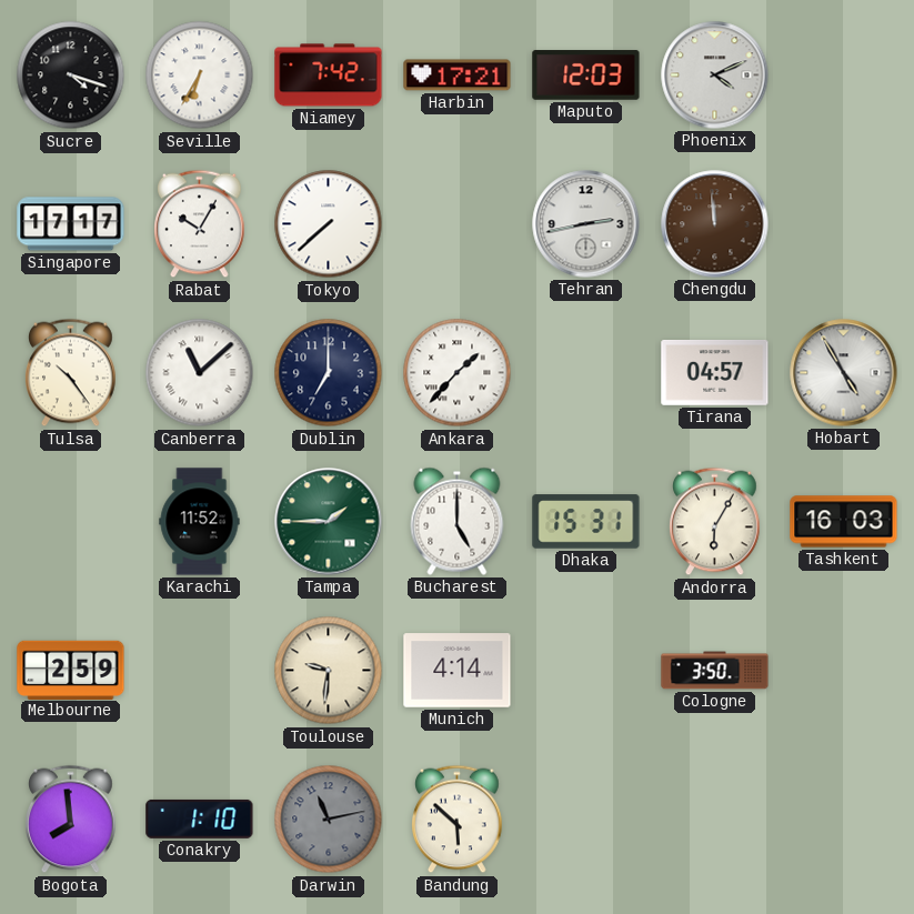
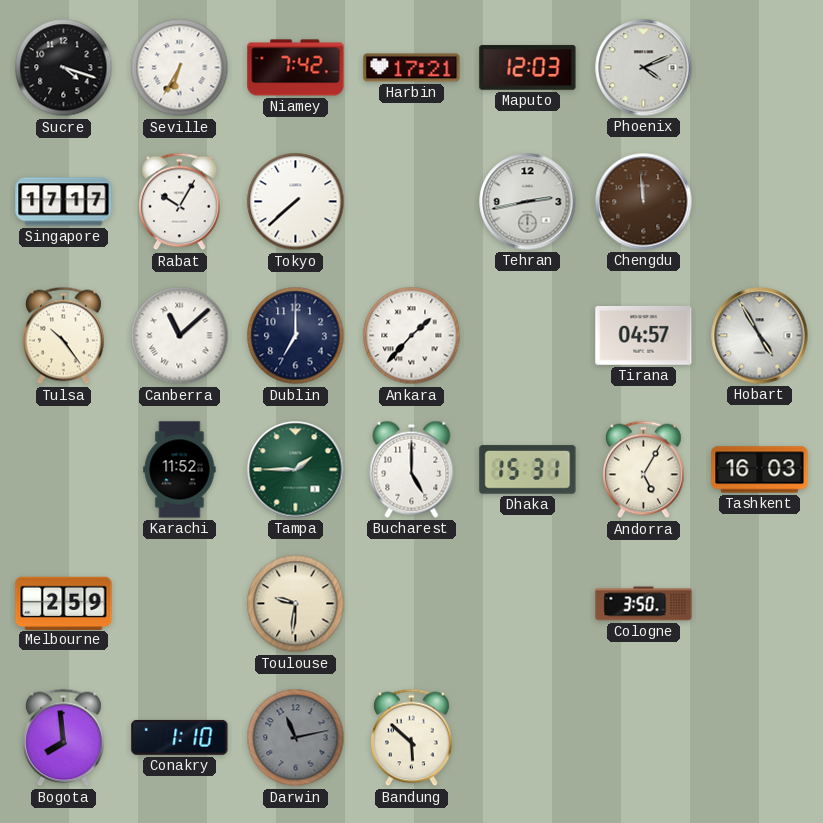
Andorra: 6:05 -> 5:05
Munich: 4:14 -> none
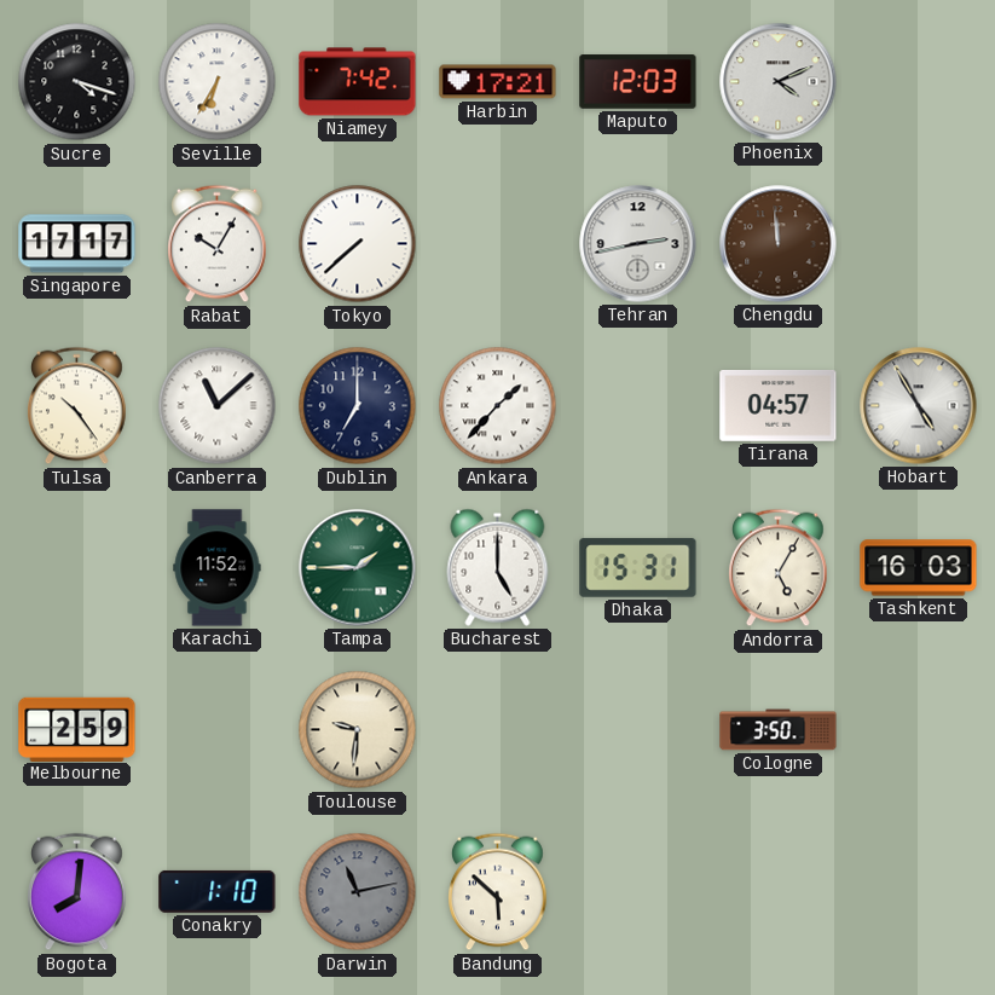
Bogota: 7:59 -> 8:01
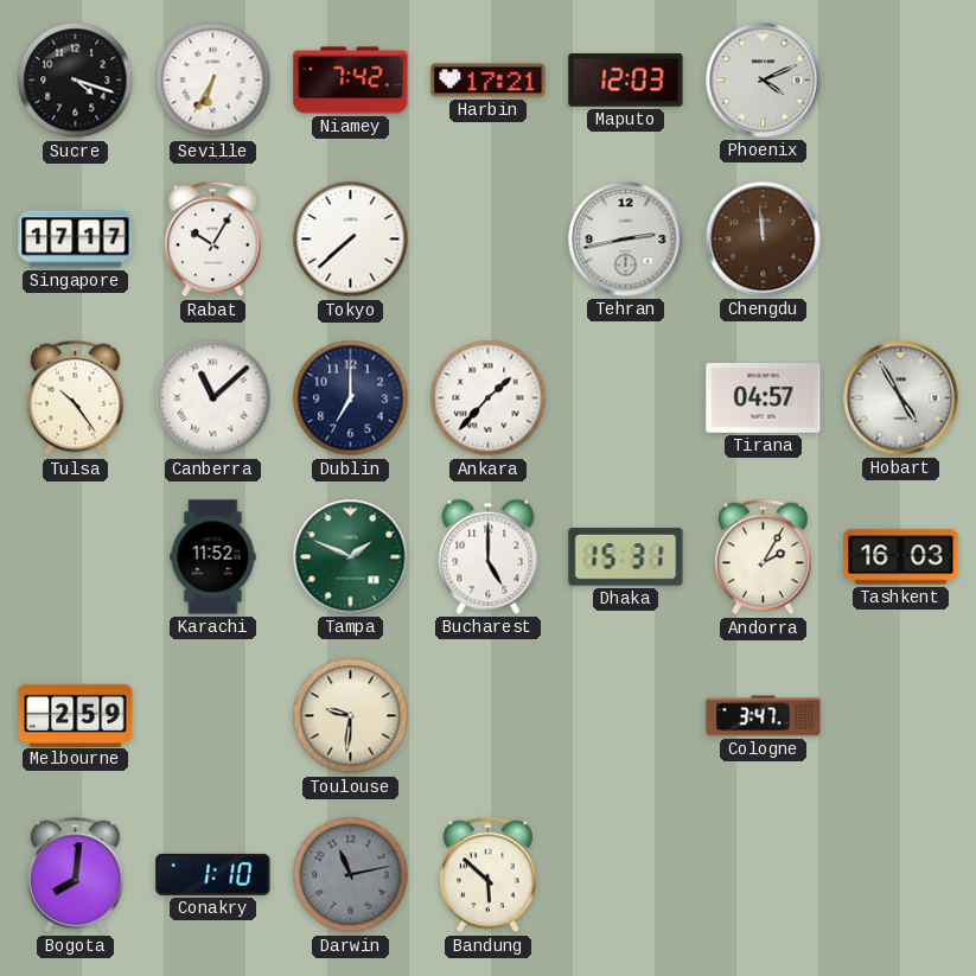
Tampa: 1:45 -> 1:49
Andorra: 5:05 -> 2:05
Cologne: 3:50 -> 3:47
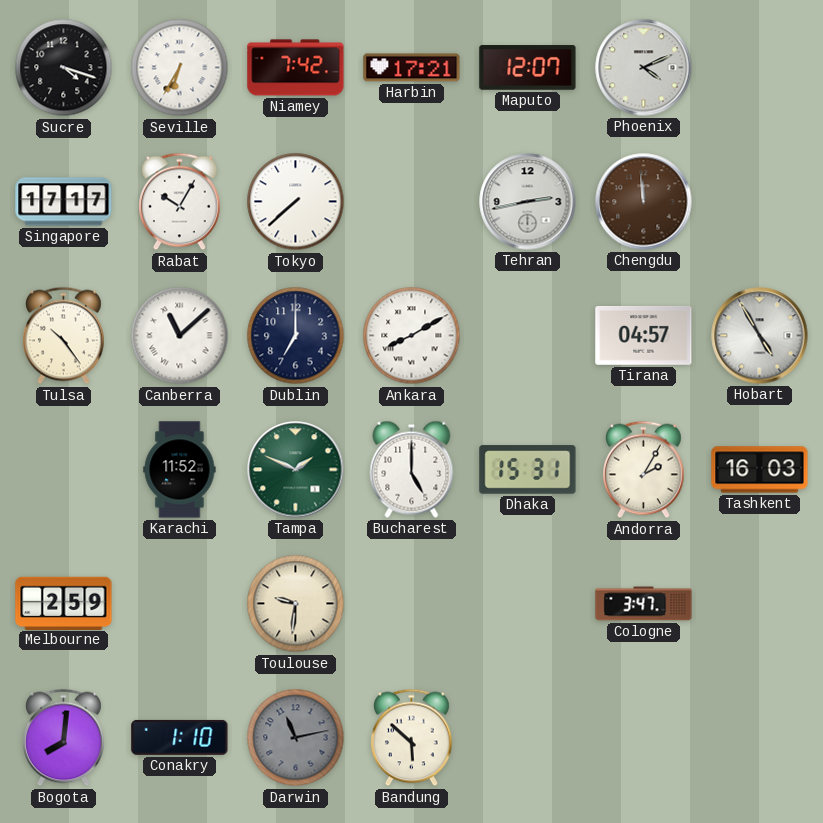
Maputo: 12:03 -> 12:07
Ankara: 1:37 -> 8:10
